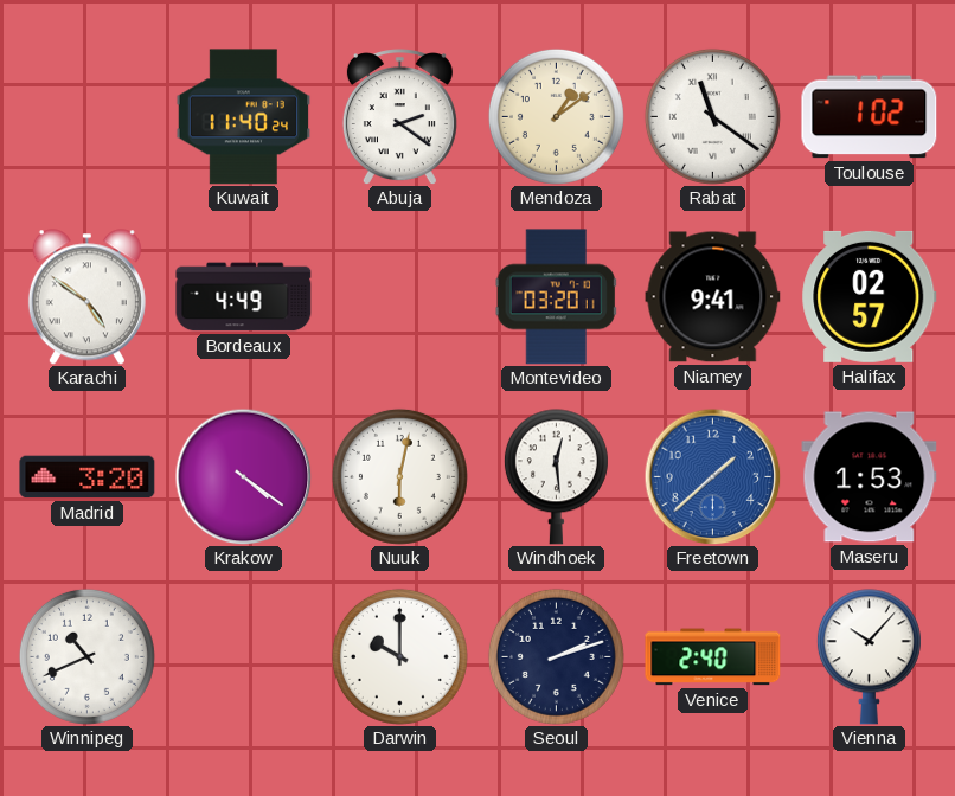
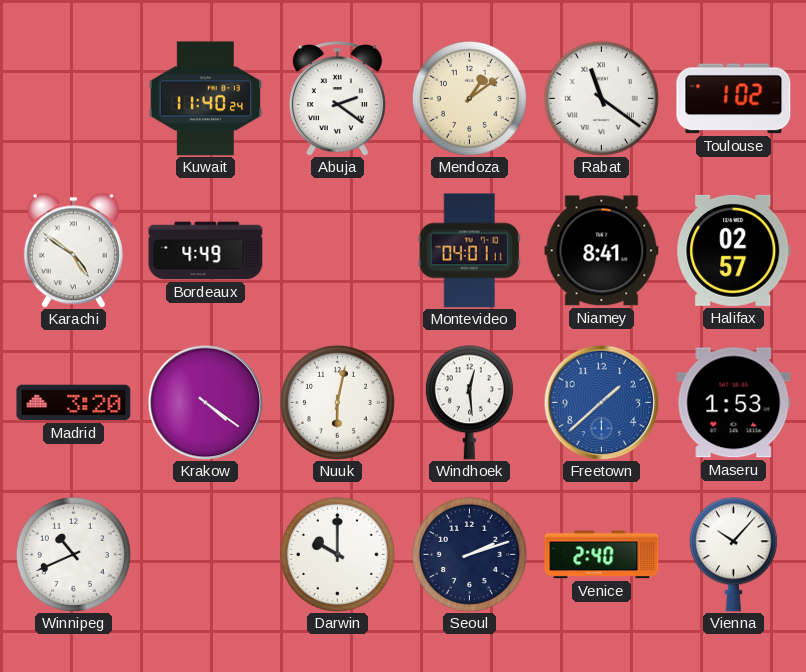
Montevideo: 03:20 -> 04:01
Niamey: 9:41 -> 8:41
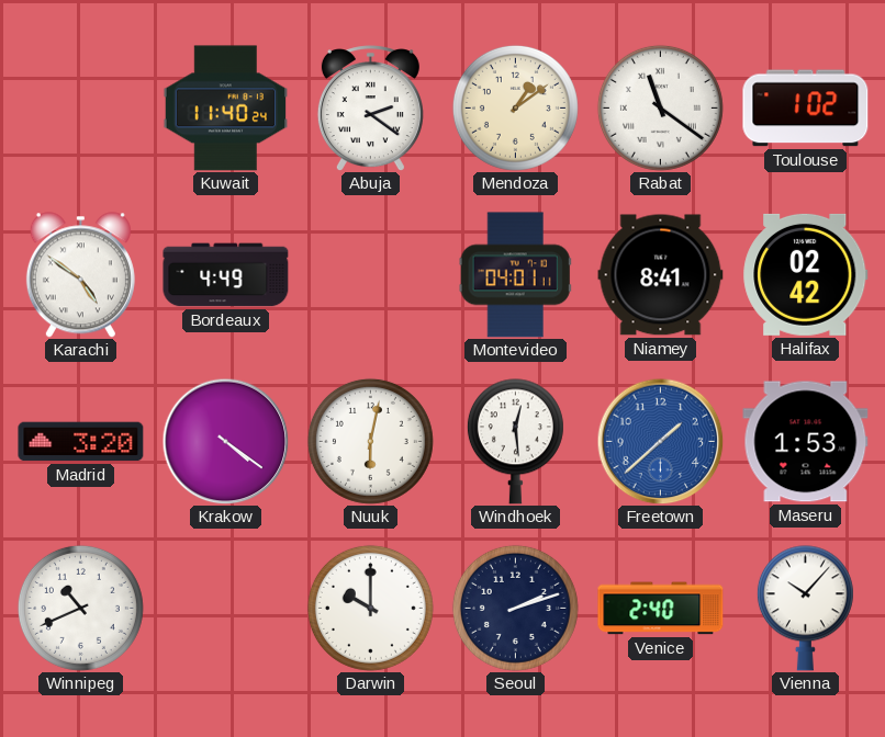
Halifax: 02:57 -> 02:42
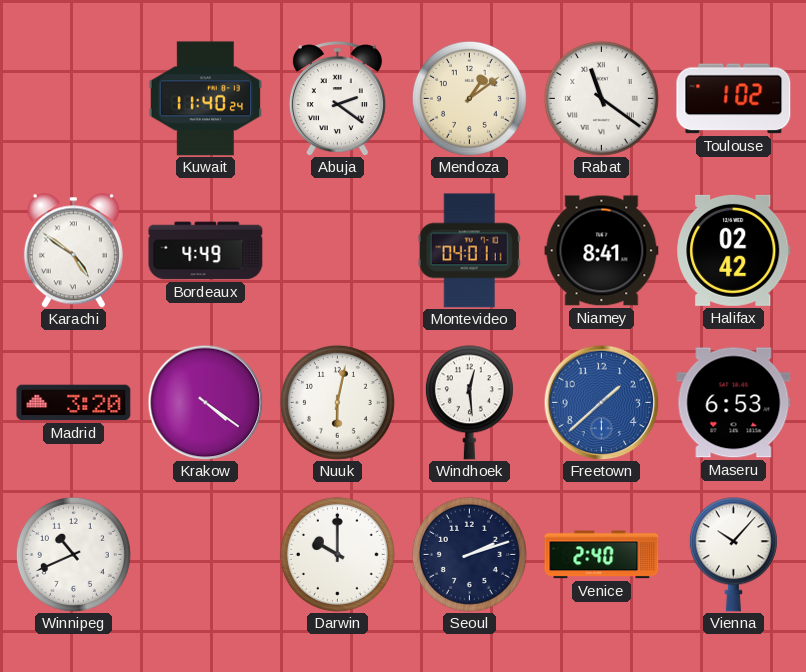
Maseru: 1:53 -> 6:53
